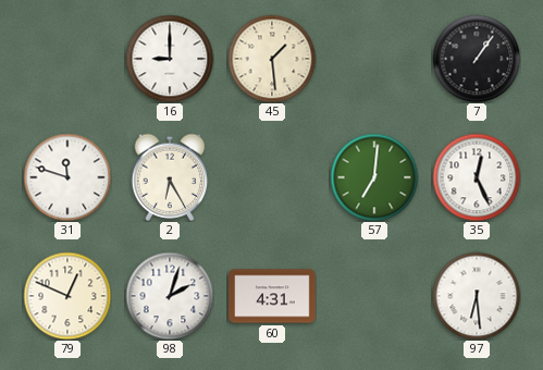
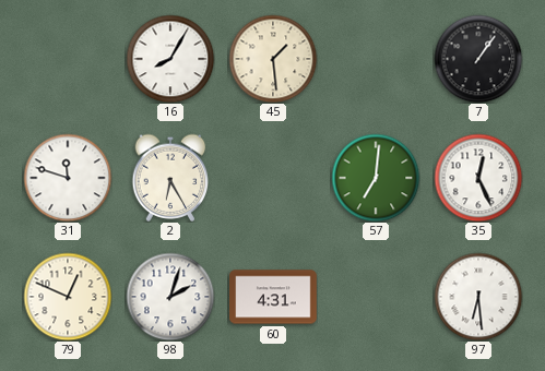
16: 9:00 -> 8:05
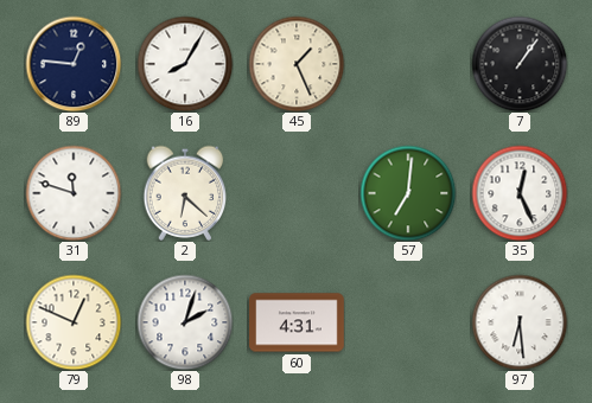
89: none -> 12:46
45: 1:29 -> 1:26
2: 6:25 -> 6:22
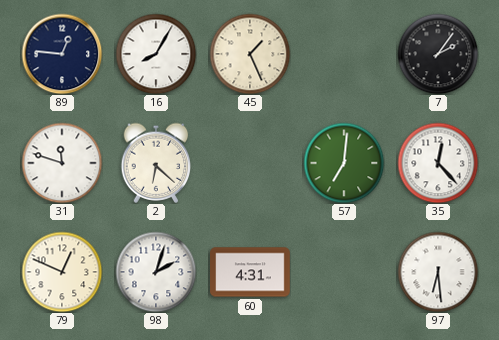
7: 1:06 -> 2:06
35: 12:26 -> 12:23
